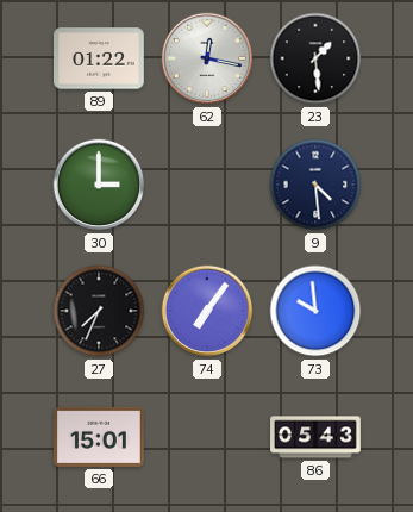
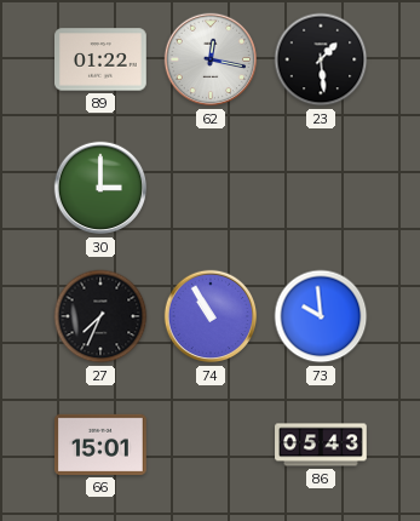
9: 4:29 -> none
74: 7:06 -> 10:55
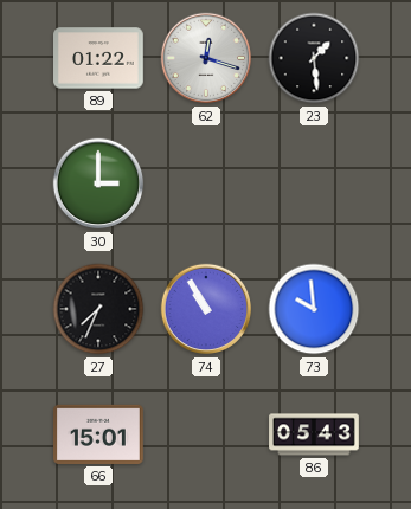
62: 12:17 -> 12:18
